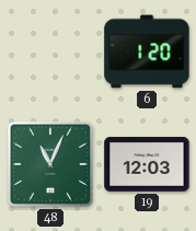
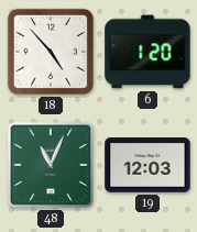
18: none -> 4:53
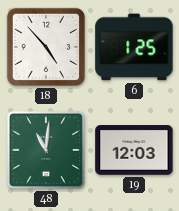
6: 1:20 -> 1:25
48: 11:04 -> 11:01
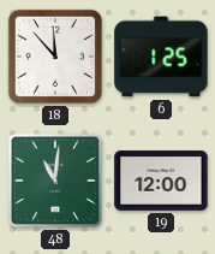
18: 4:53 -> 11:53
19: 12:03 -> 12:00
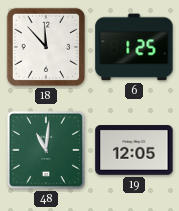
19: 12:00 -> 12:05
